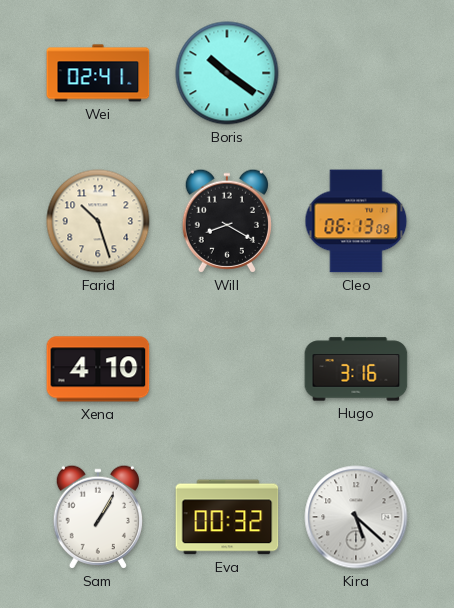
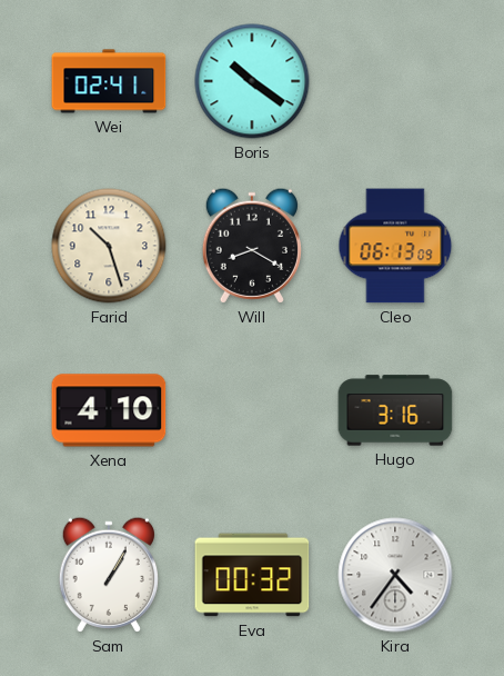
Kira: 5:22 -> 4:36
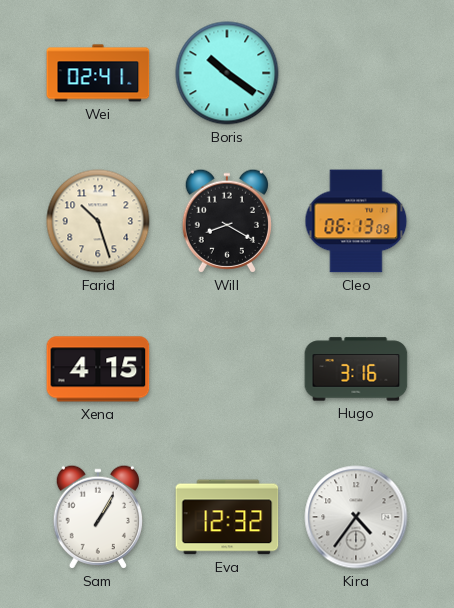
Xena: 4:10 -> 4:15
Eva: 00:32 -> 12:32
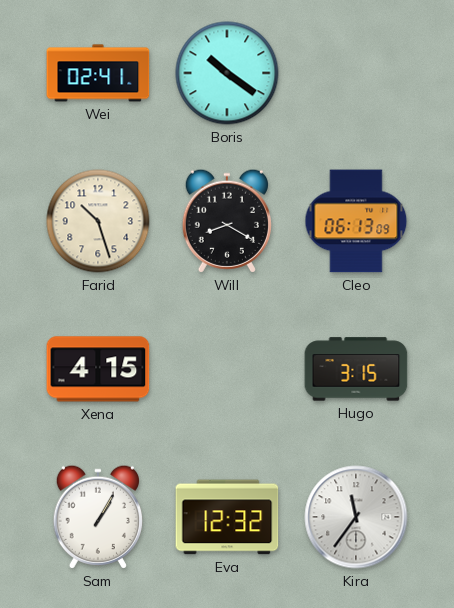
Hugo: 3:16 -> 3:15
Kira: 4:36 -> 11:36
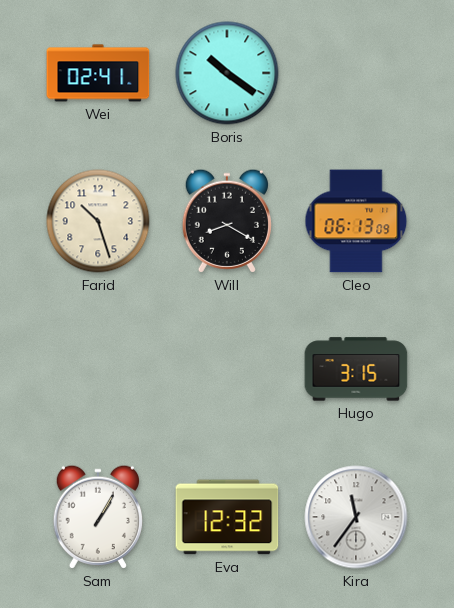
Xena: 4:15 -> none
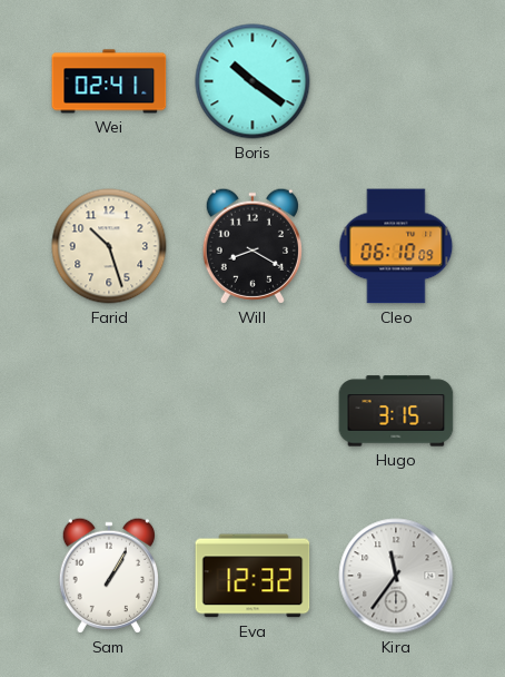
Cleo: 06:13 -> 06:10
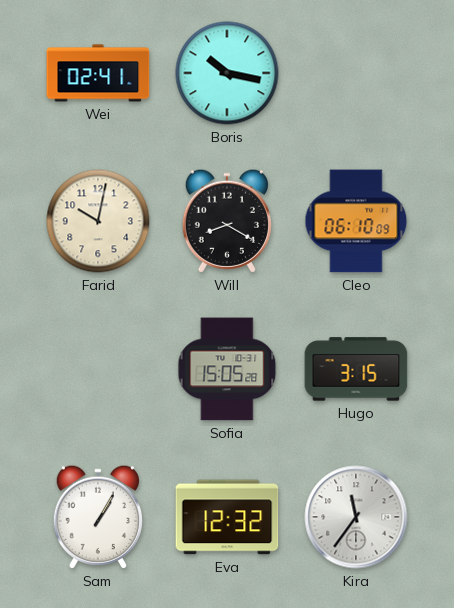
Boris: 10:21 -> 10:17
Farid: 10:27 -> 10:02
Sofia: none -> 15:05
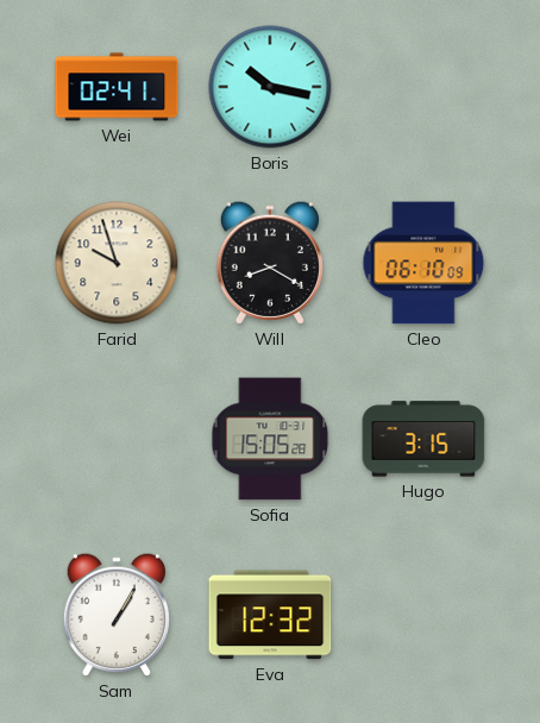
Farid: 10:02 -> 9:57
Kira: 11:36 -> none
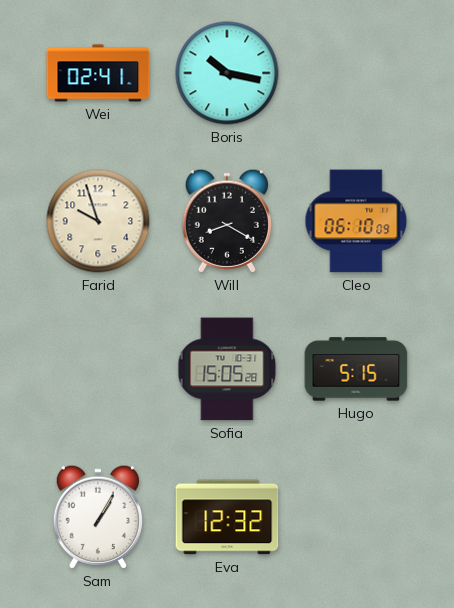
Hugo: 3:15 -> 5:15
